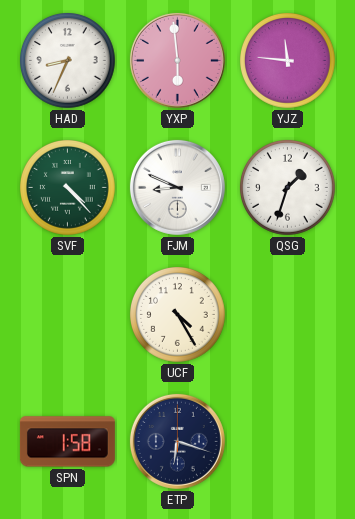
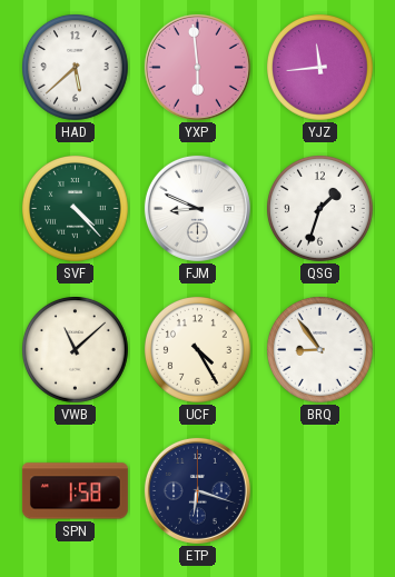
HAD: 8:34 -> 5:38
YJZ: 11:46 -> 11:44
VWB: none -> 11:08
BRQ: none -> 8:54
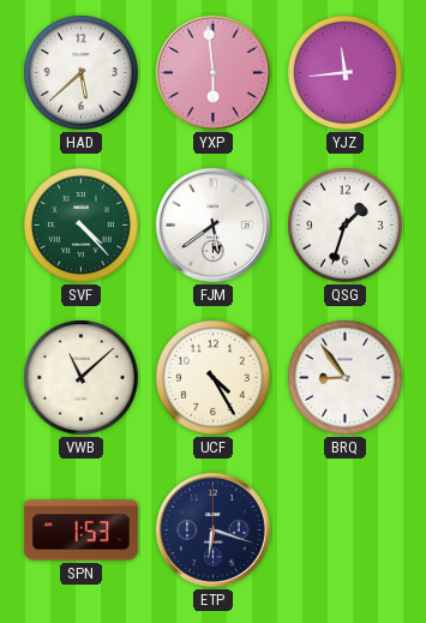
FJM: 8:49 -> 5:39
SPN: 1:58 -> 1:53
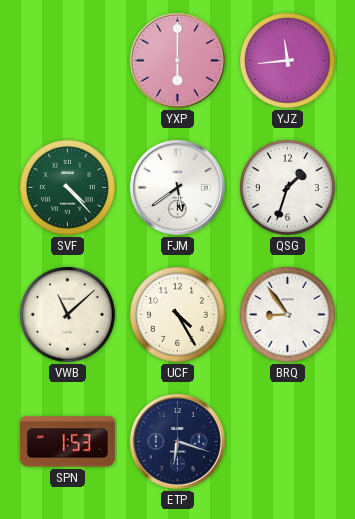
HAD: 5:38 -> none
YXP: 5:59 -> 6:00
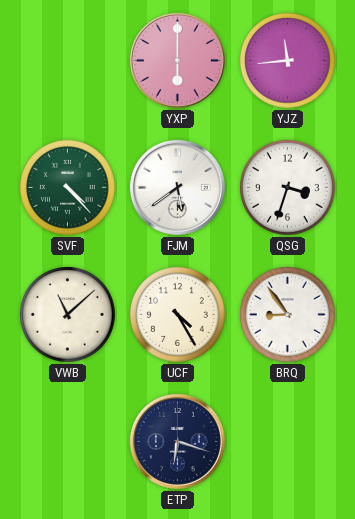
QSG: 1:33 -> 3:33
SPN: 1:53 -> none
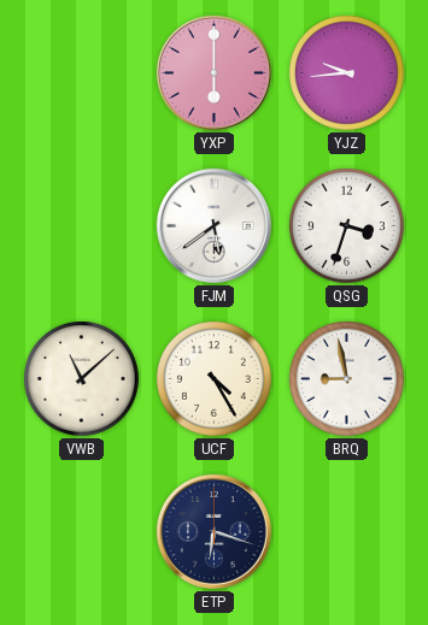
YJZ: 11:44 -> 9:44
SVF: 4:23 -> none
BRQ: 8:54 -> 8:58
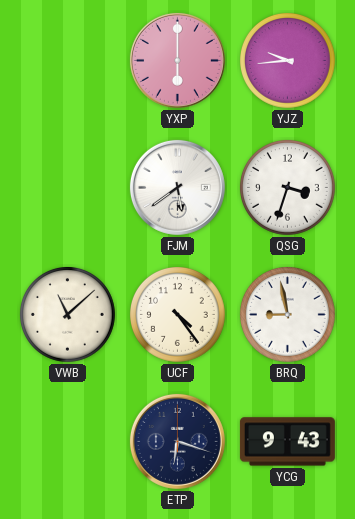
UCF: 4:25 -> 4:24
YCG: none -> 9:43
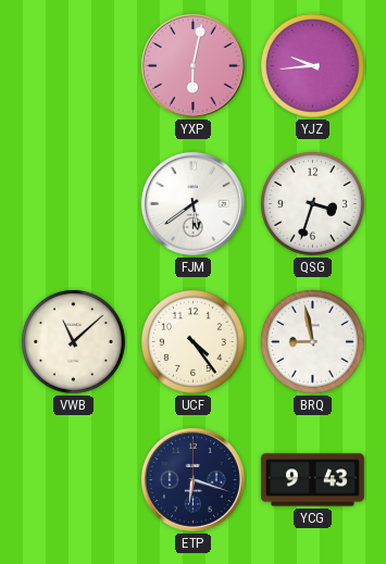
YXP: 6:00 -> 6:02
